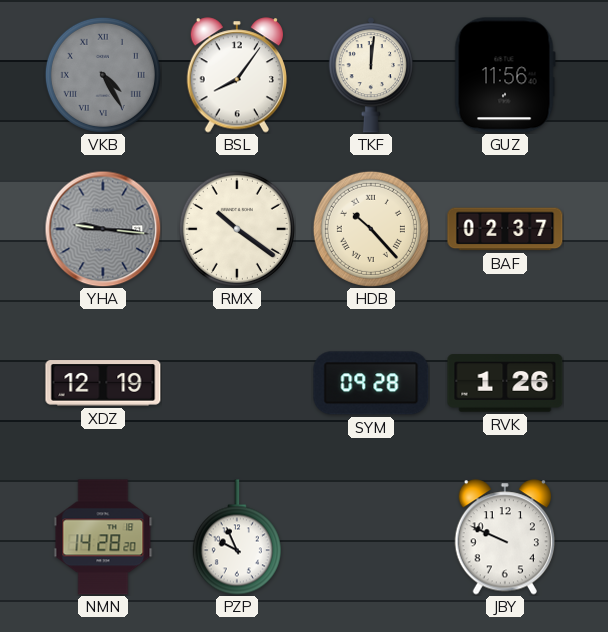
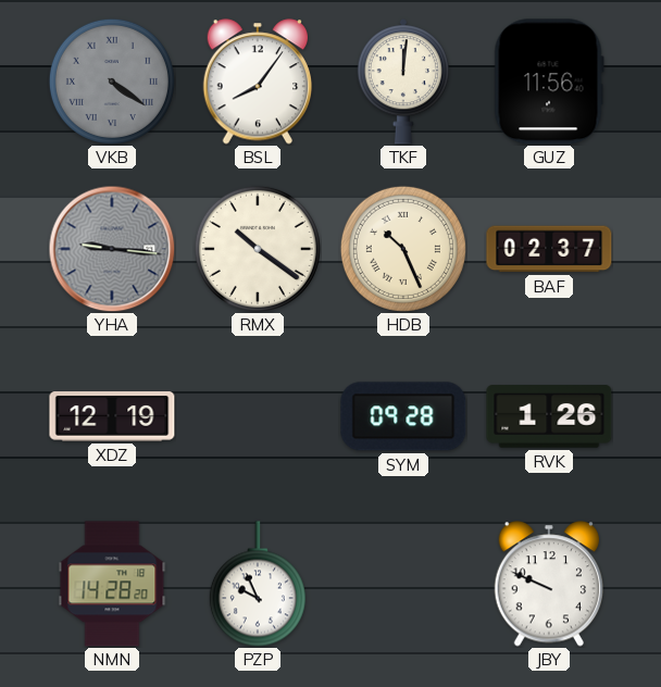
VKB: 4:25 -> 4:21
HDB: 10:23 -> 10:26
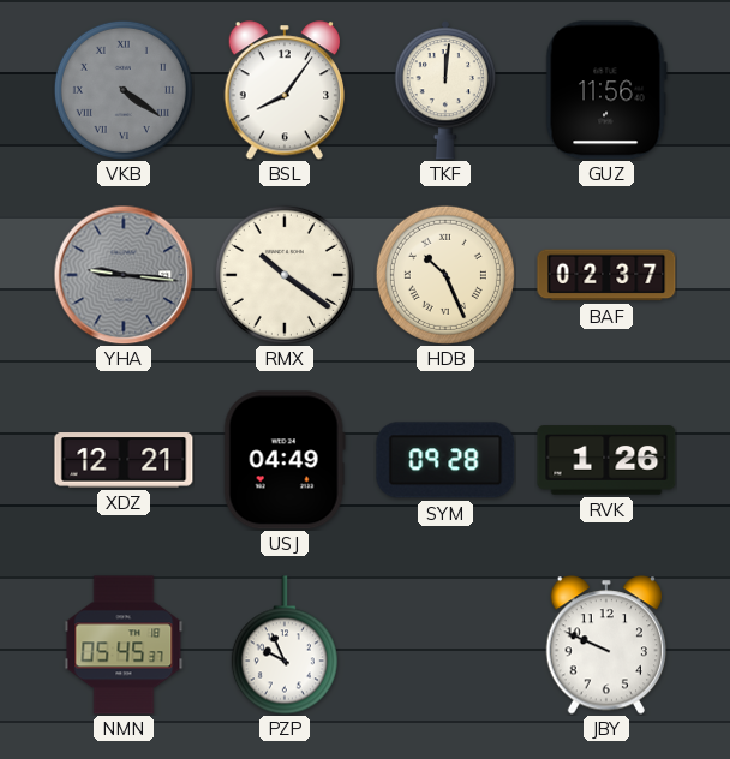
XDZ: 12:19 -> 12:21
USJ: none -> 04:49
NMN: 14:28 -> 05:45
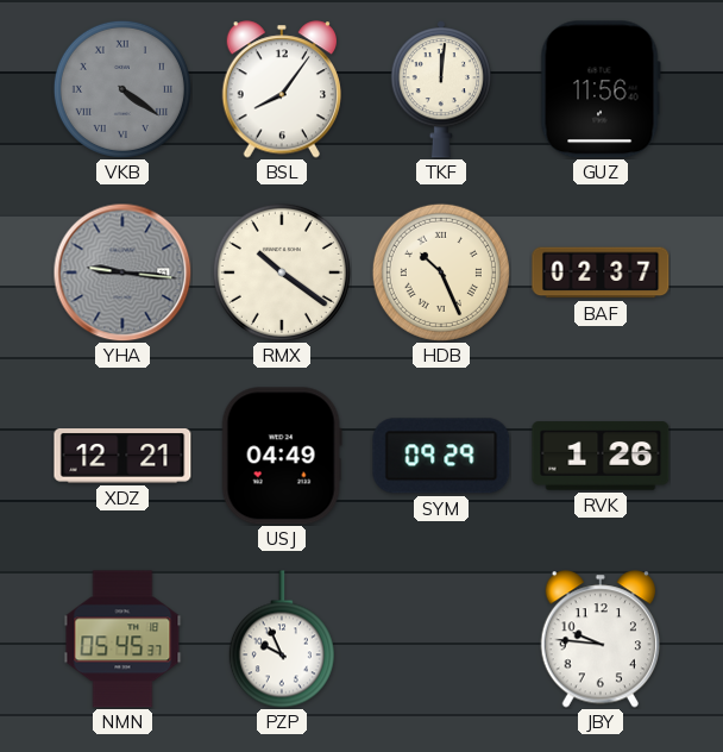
SYM: 09:28 -> 09:29
JBY: 9:49 -> 9:46
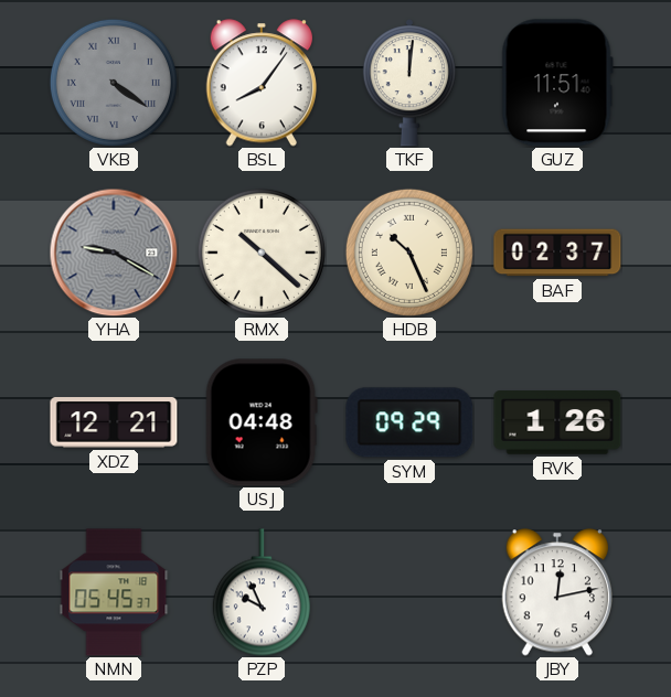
GUZ: 11:56 -> 11:51
YHA: 9:16 -> 9:20
RMX: 10:21 -> 10:22
USJ: 04:49 -> 04:48
JBY: 9:46 -> 12:13
